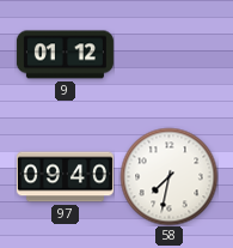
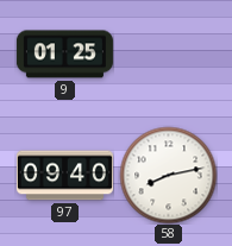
9: 01:12 -> 01:25
58: 7:32 -> 8:13
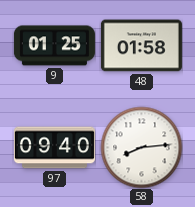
48: none -> 01:58
58: 8:13 -> 8:14
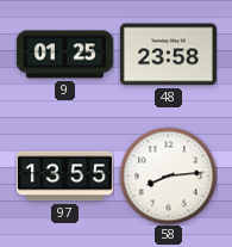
48: 01:58 -> 23:58
97: 09:40 -> 13:55
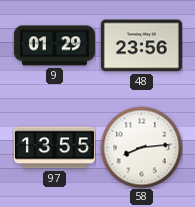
9: 01:25 -> 01:29
48: 23:58 -> 23:56
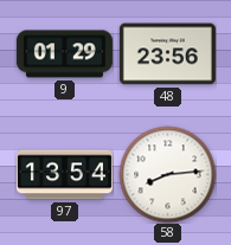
97: 13:55 -> 13:54
